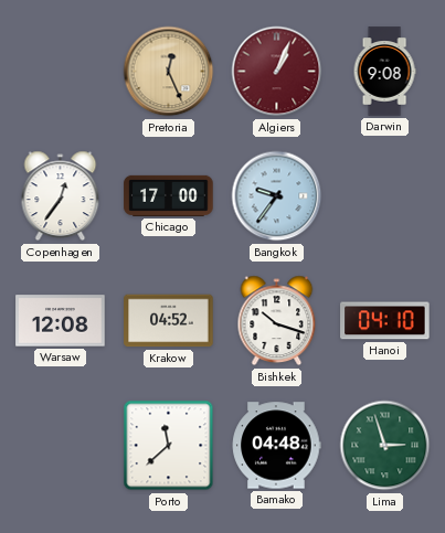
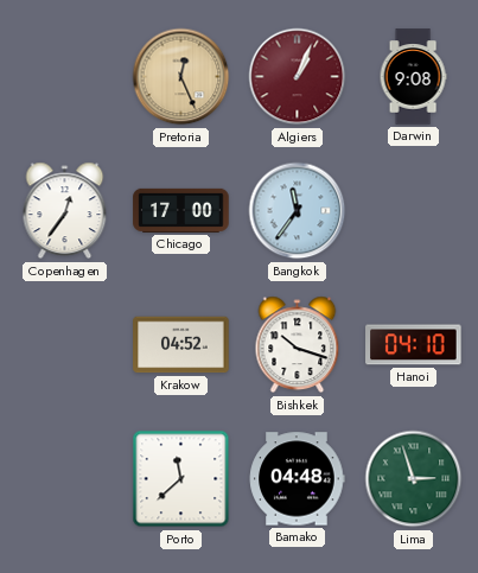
Bangkok: 9:36 -> 11:36
Warsaw: 12:08 -> none
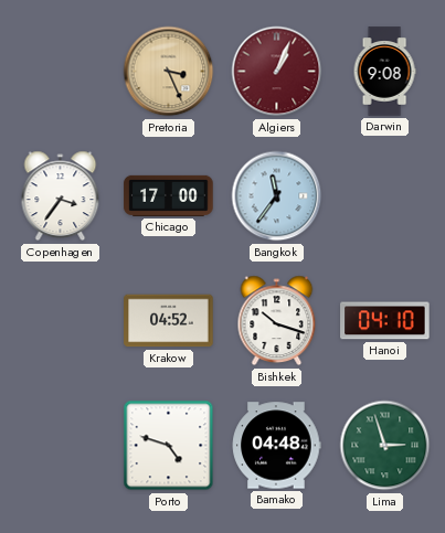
Pretoria: 12:26 -> 3:26
Copenhagen: 12:36 -> 3:36
Porto: 11:38 -> 4:48
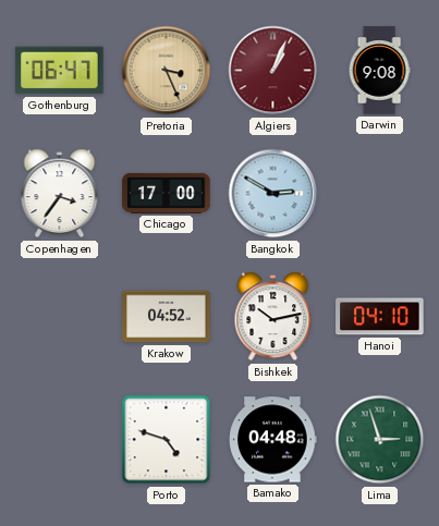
Gothenburg: none -> 06:47
Bangkok: 11:36 -> 2:50
Bishkek: 10:18 -> 10:13
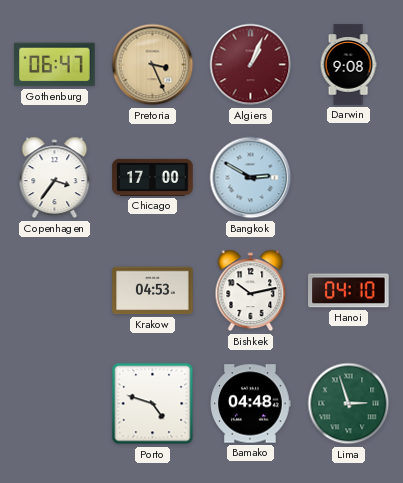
Krakow: 04:52 -> 04:53
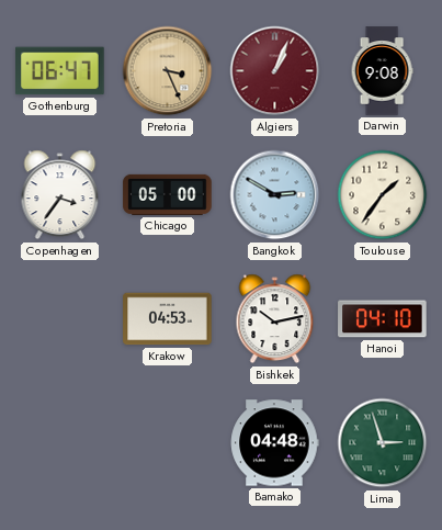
Chicago: 17:00 -> 05:00
Toulouse: none -> 1:36
Porto: 4:48 -> none
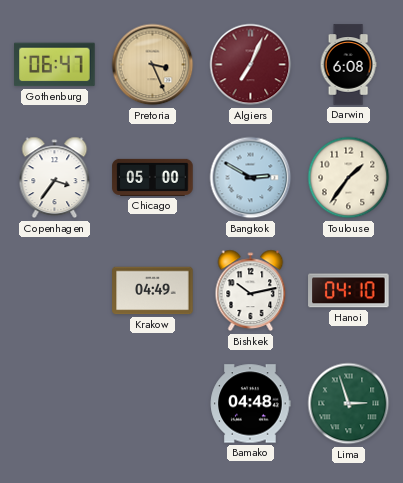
Algiers: 1:04 -> 7:04
Darwin: 9:08 -> 6:08
Krakow: 04:53 -> 04:49
